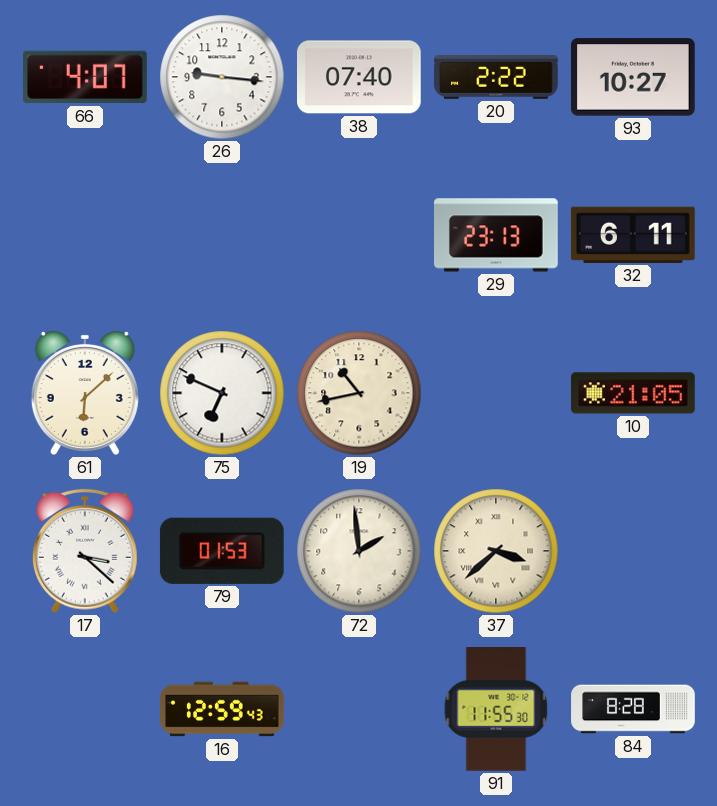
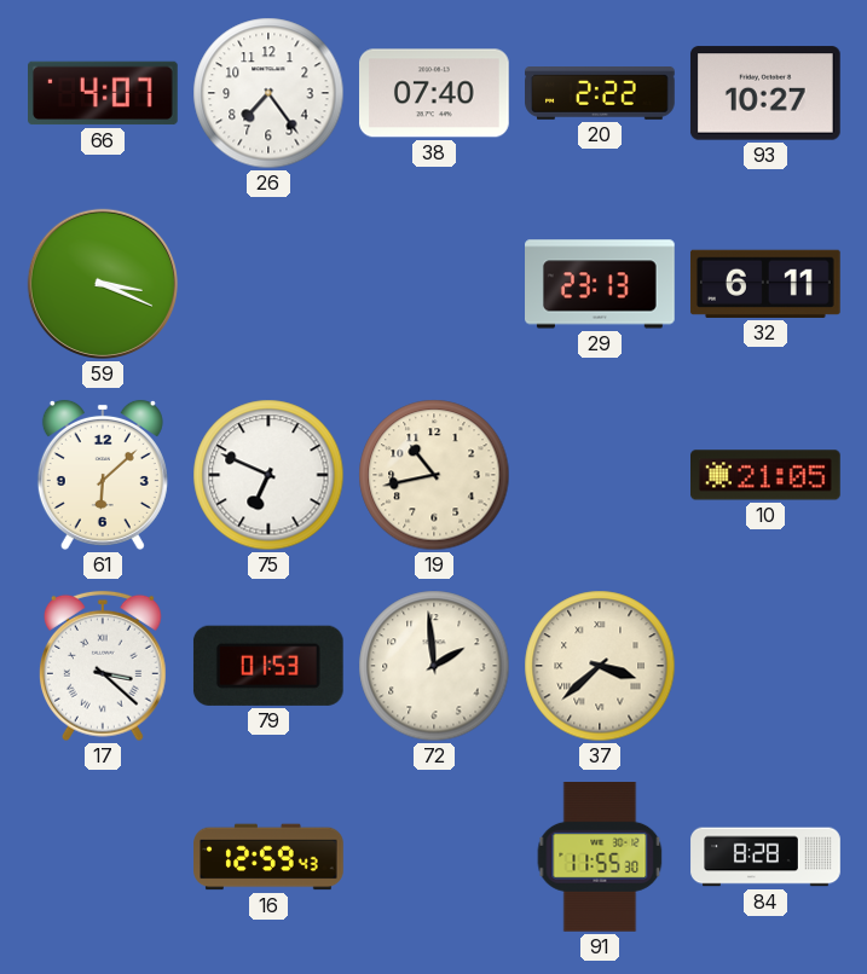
26: 9:16 -> 7:24
59: none -> 3:19
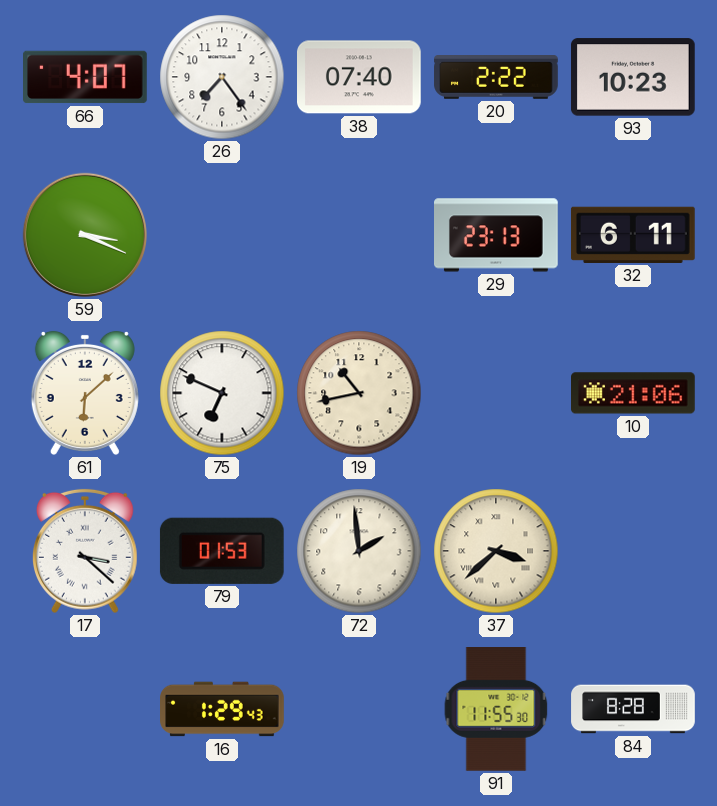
93: 10:27 -> 10:23
10: 21:05 -> 21:06
16: 12:59 -> 1:29
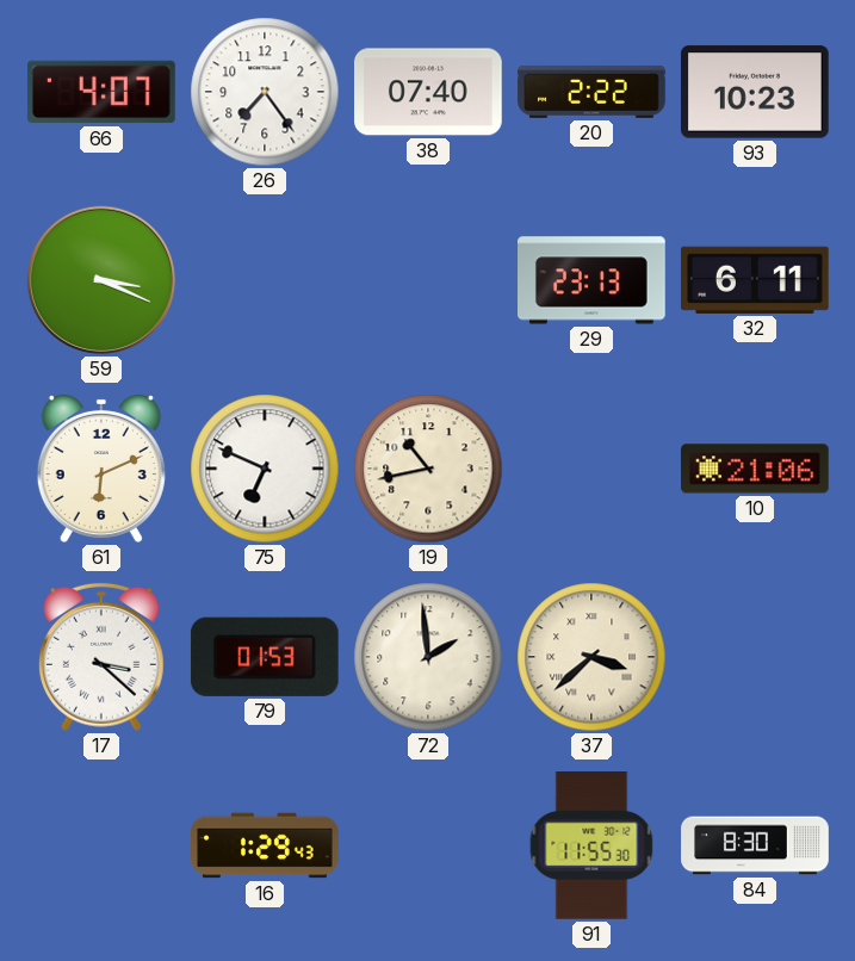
61: 6:08 -> 6:11
84: 8:28 -> 8:30
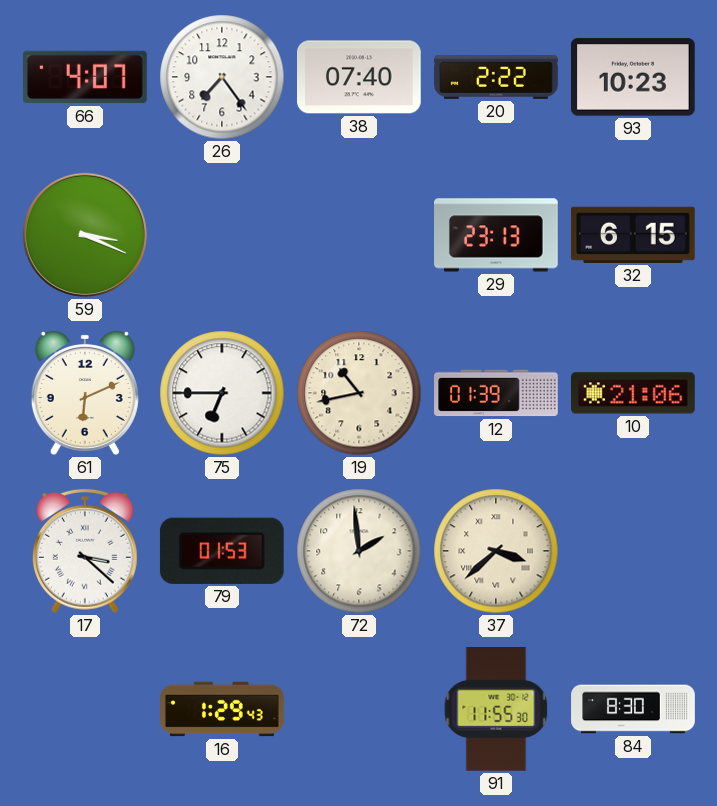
32: 6:11 -> 6:15
75: 6:49 -> 6:45
12: none -> 01:39
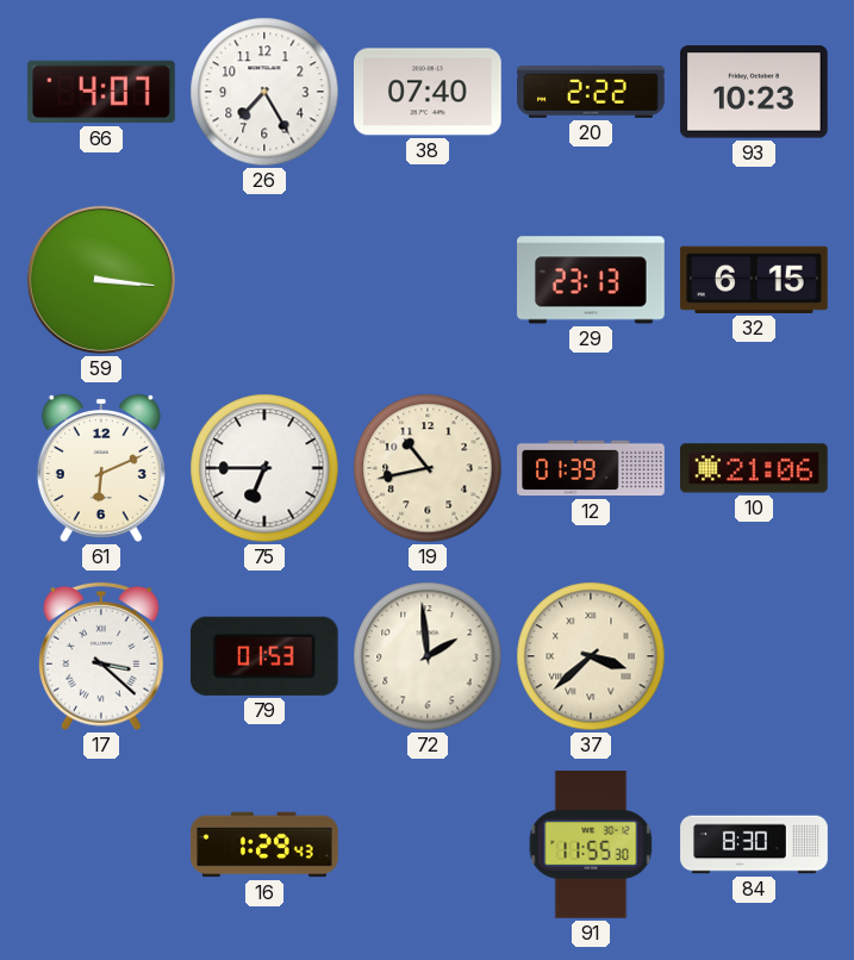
26: 7:24 -> 7:25
59: 3:19 -> 3:16
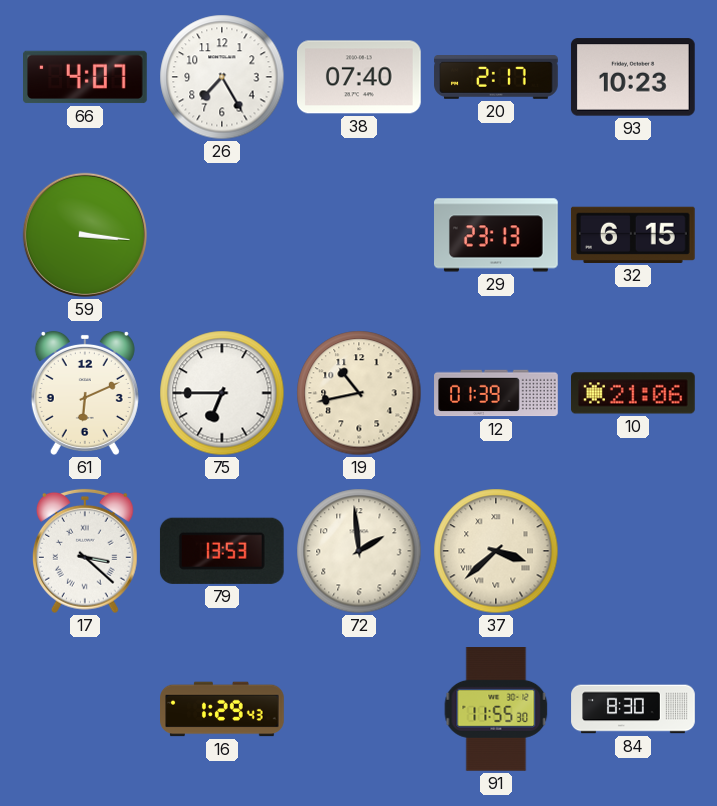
20: 2:22 -> 2:17
79: 01:53 -> 13:53
